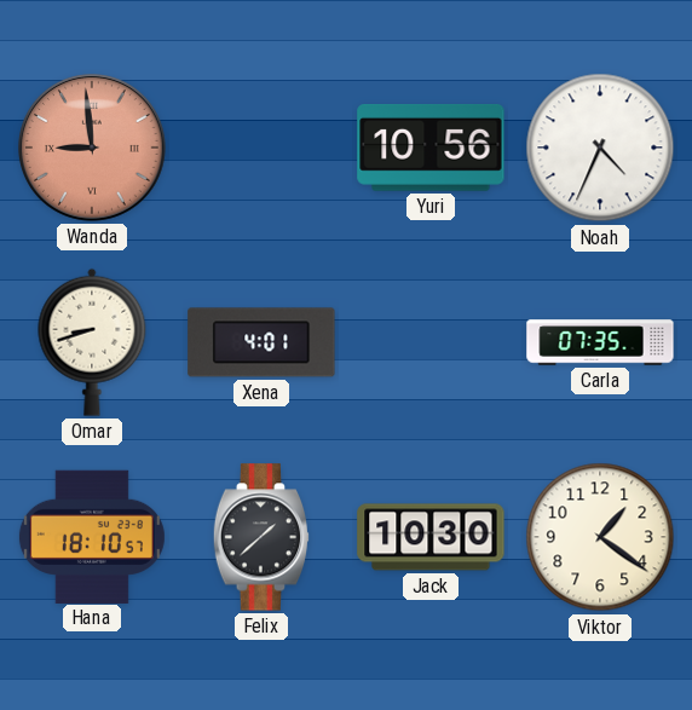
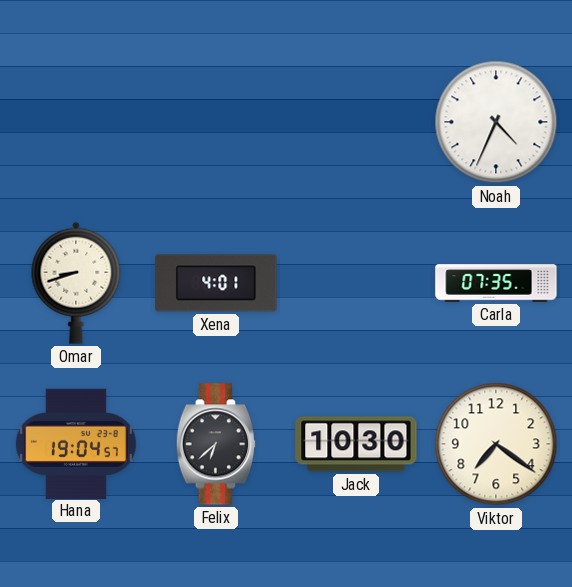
Wanda: 8:59 -> none
Yuri: 10:56 -> none
Hana: 18:10 -> 19:04
Felix: 1:38 -> 6:38
Viktor: 1:21 -> 7:21
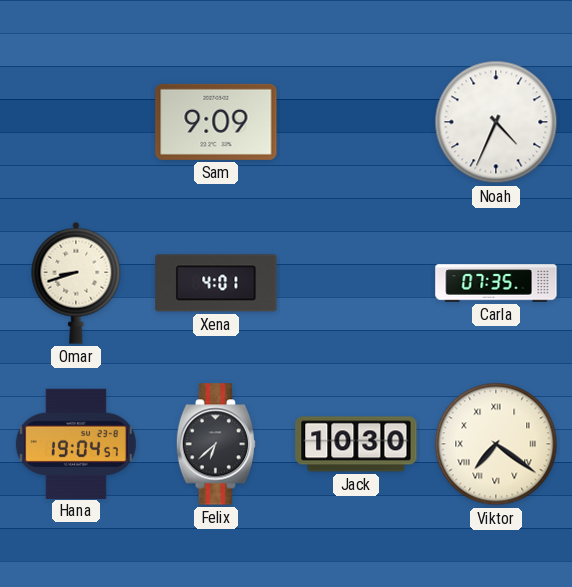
Sam: none -> 9:09
Viktor numerals: Arabic -> Roman
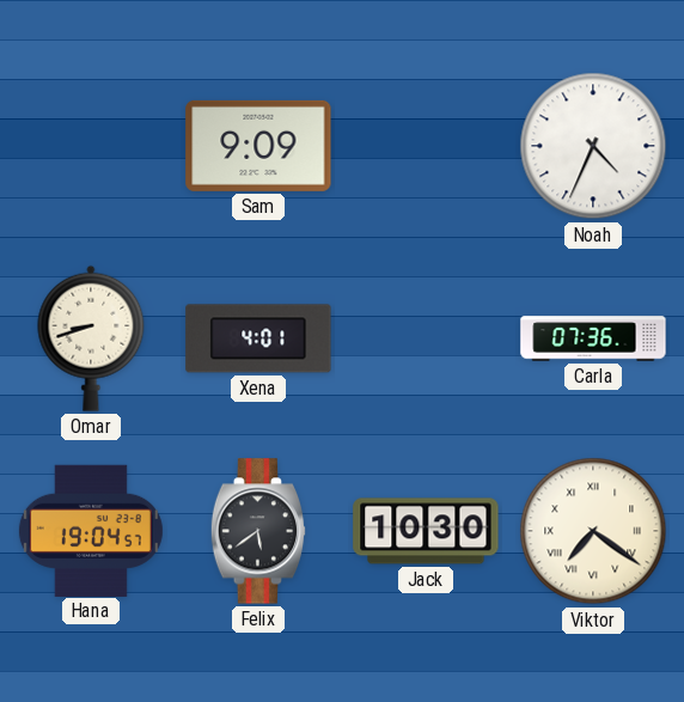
Carla: 07:35 -> 07:36
Felix: 6:38 -> 5:39
